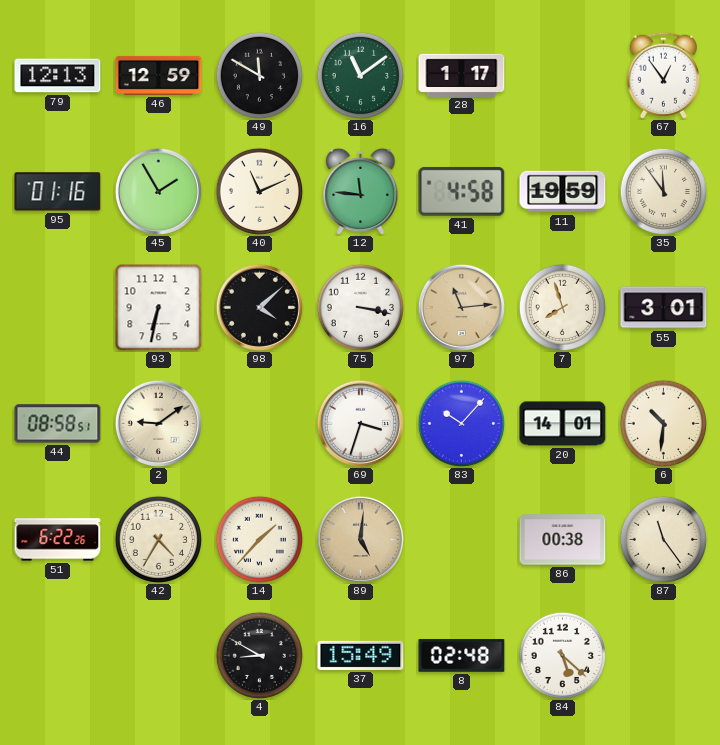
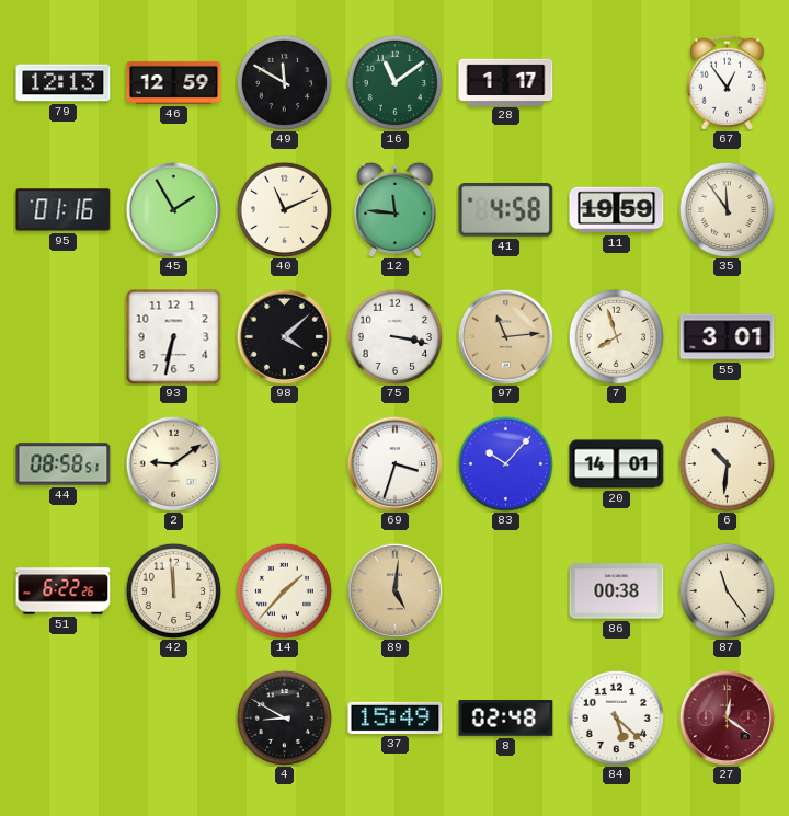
42: 4:35 -> 11:59
27: none -> 12:21
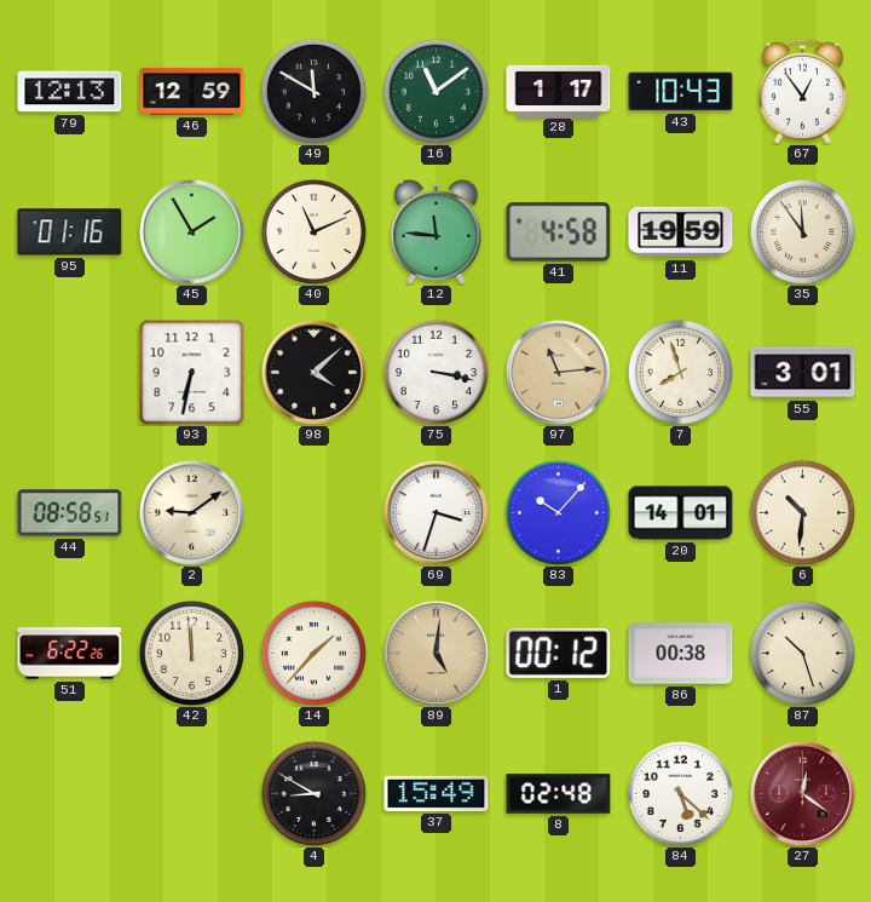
43: none -> 10:43
1: none -> 00:12
87: 11:24 -> 10:27
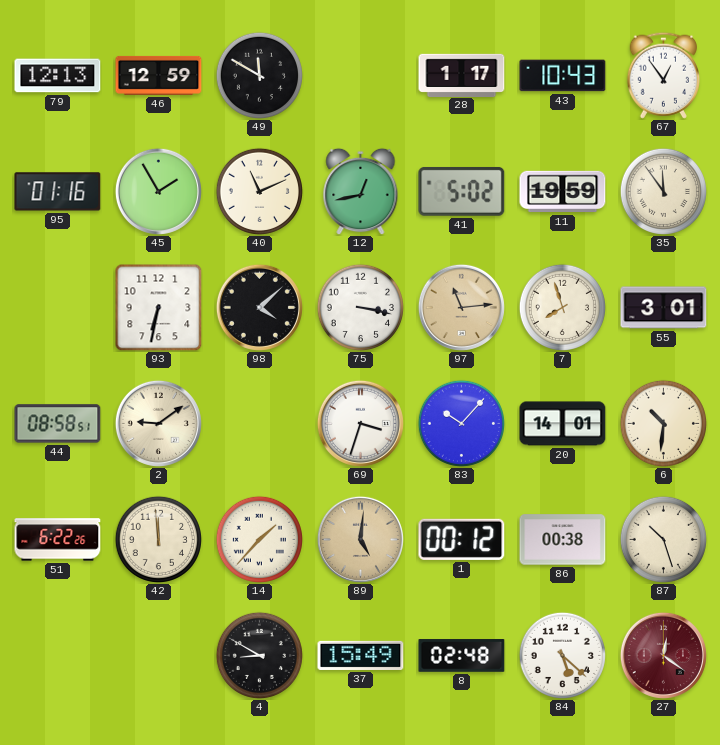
16: 11:09 -> none
12: 11:46 -> 12:43
41: 4:58 -> 5:02
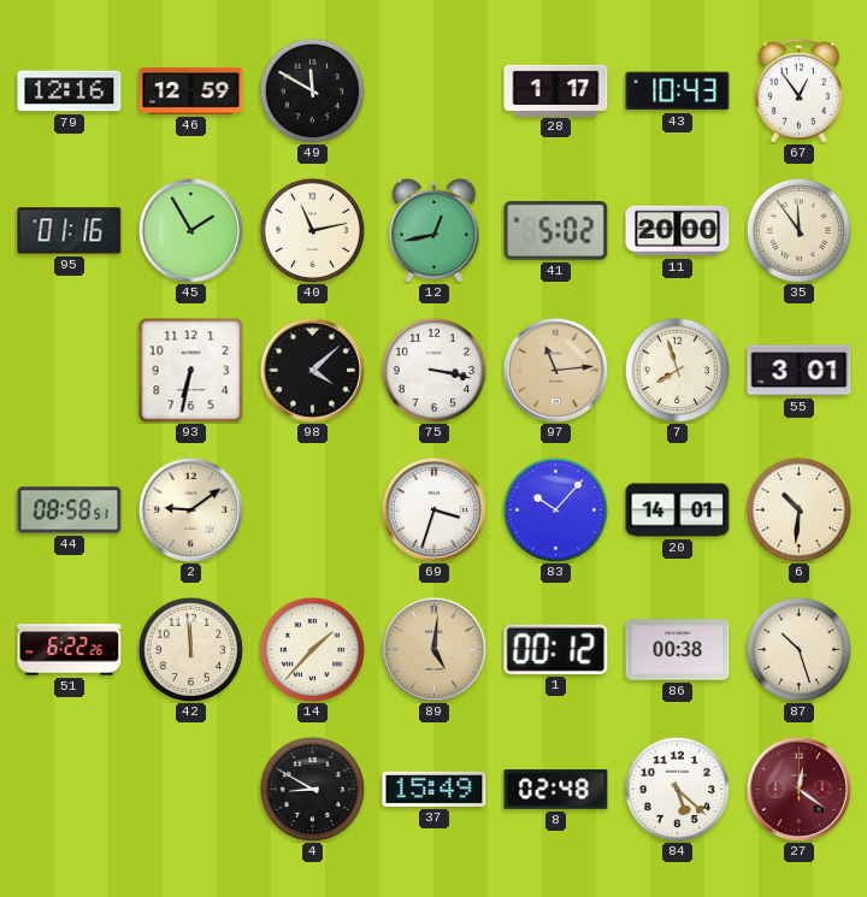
79: 12:13 -> 12:16
40: 11:11 -> 11:13
11: 19:59 -> 20:00
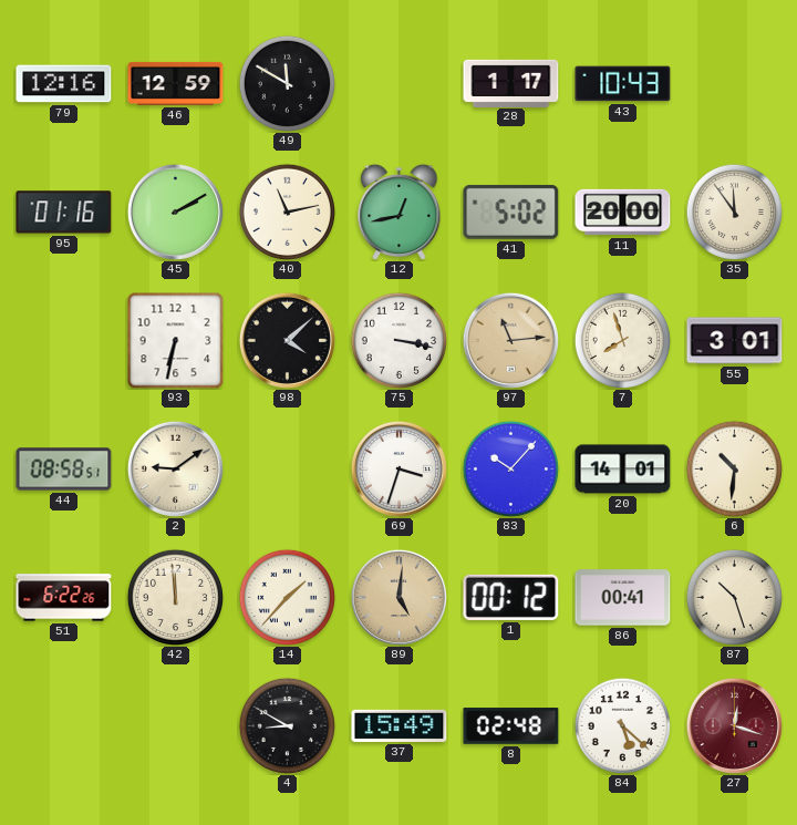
67: 12:54 -> none
45: 1:55 -> 2:10
86: 00:38 -> 00:41
27: 12:21 -> 12:18
